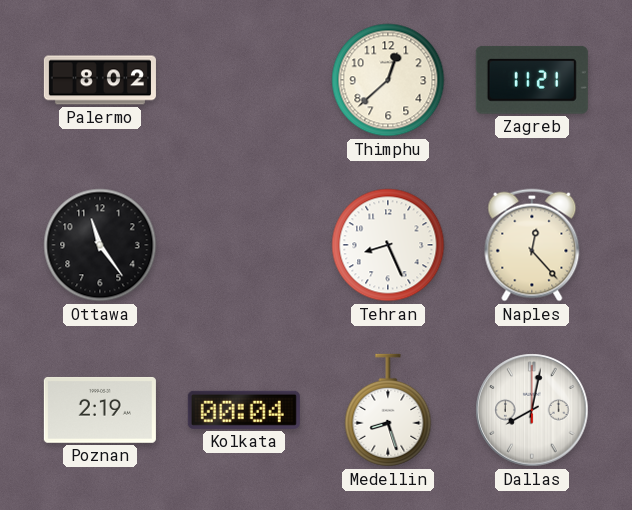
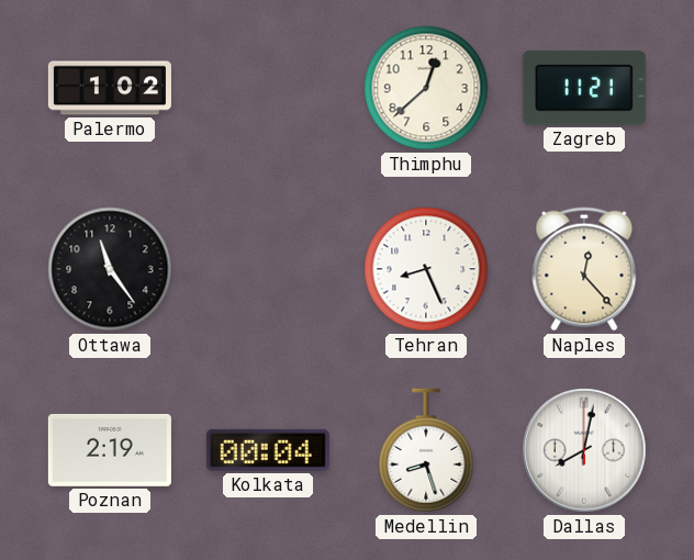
Palermo: 8:02 -> 1:02
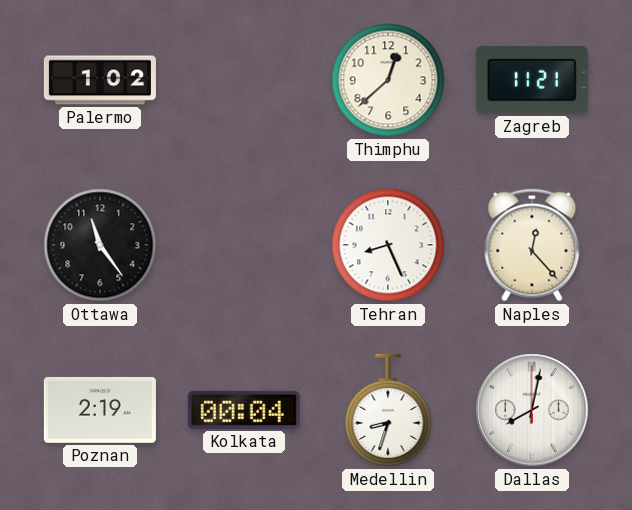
Medellin: 8:27 -> 8:33
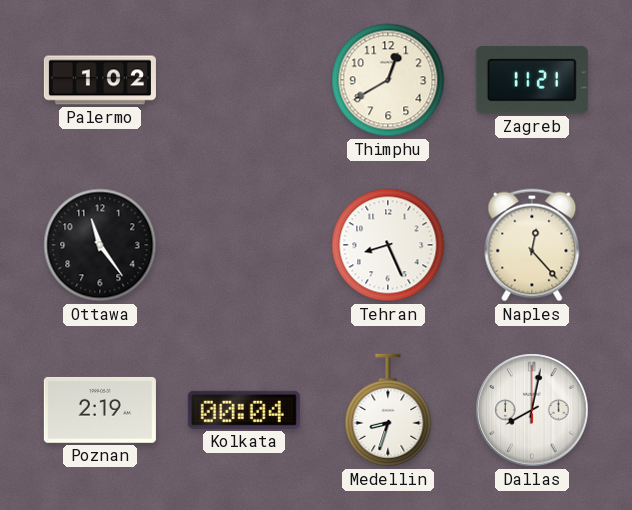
Thimphu: 12:38 -> 12:40
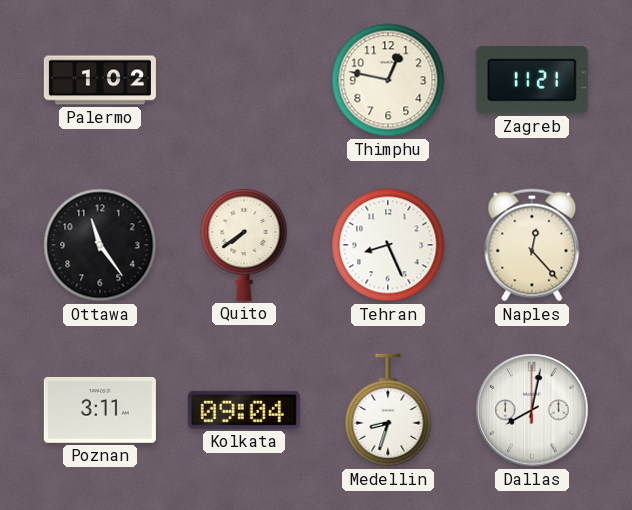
Thimphu: 12:40 -> 12:47
Quito: none -> 7:39
Poznan: 2:19 -> 3:11
Kolkata: 00:04 -> 09:04
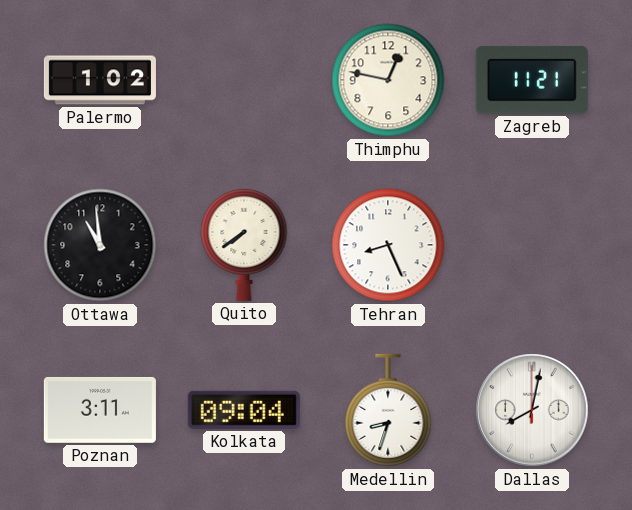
Ottawa: 11:24 -> 10:59
Naples: 12:23 -> none
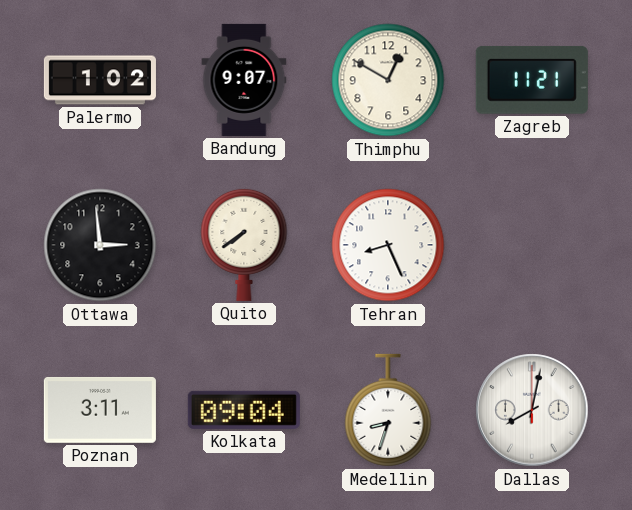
Bandung: none -> 9:07
Thimphu: 12:47 -> 12:50
Ottawa: 10:59 -> 2:59
